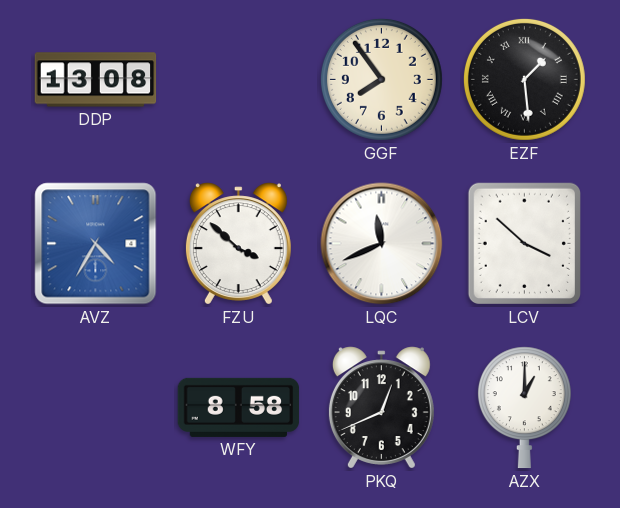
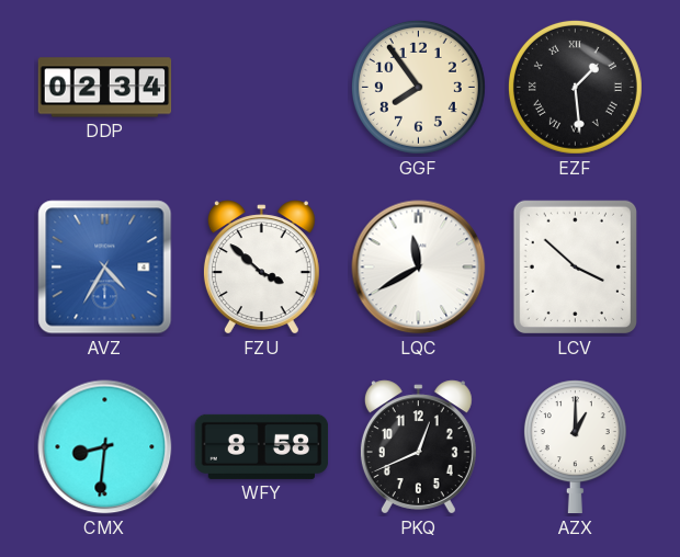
DDP: 13:08 -> 02:34
LQC: 11:41 -> 11:40
CMX: none -> 8:31
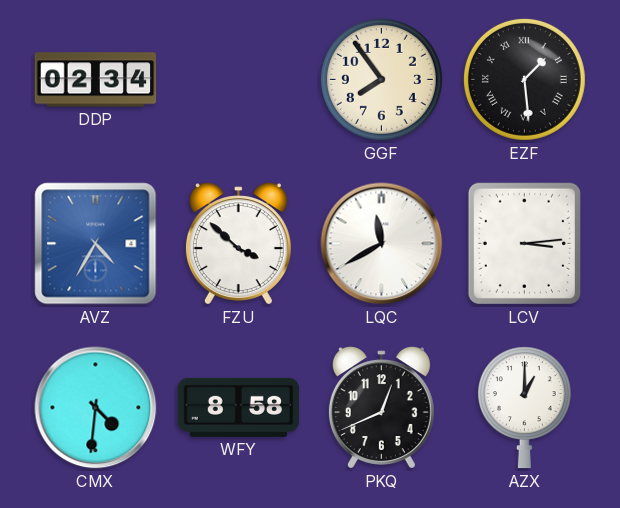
LCV: 3:52 -> 3:14
CMX: 8:31 -> 4:31
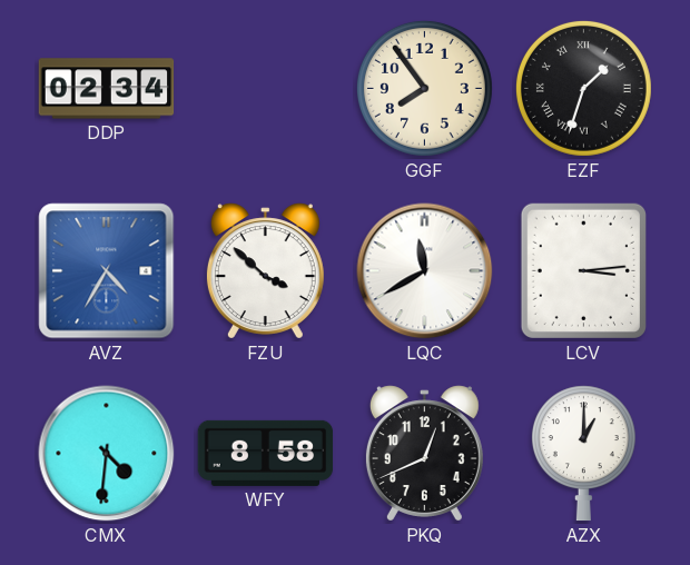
EZF: 1:29 -> 1:33
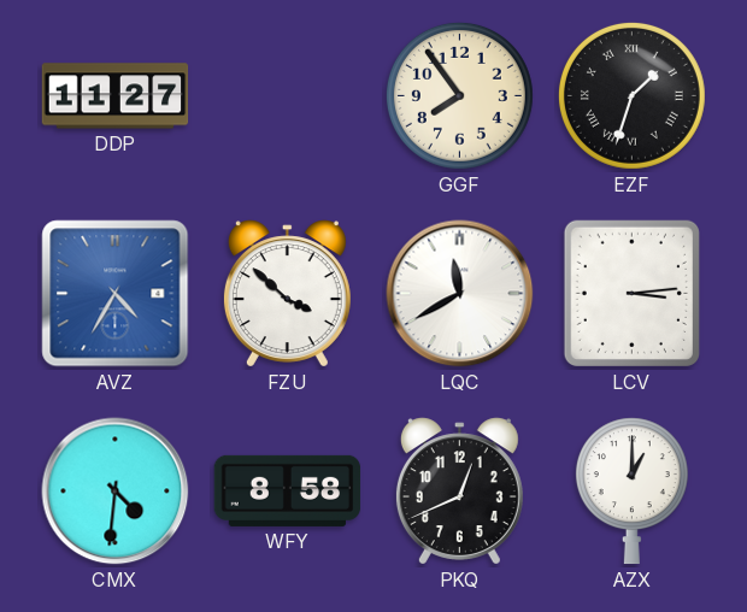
DDP: 02:34 -> 11:27
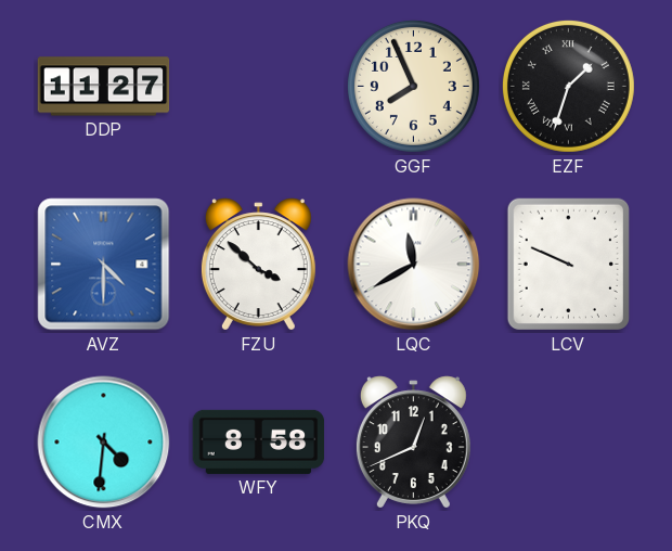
GGF: 7:54 -> 7:56
AVZ: 4:35 -> 4:30
LCV: 3:14 -> 9:49
AZX: 1:00 -> none
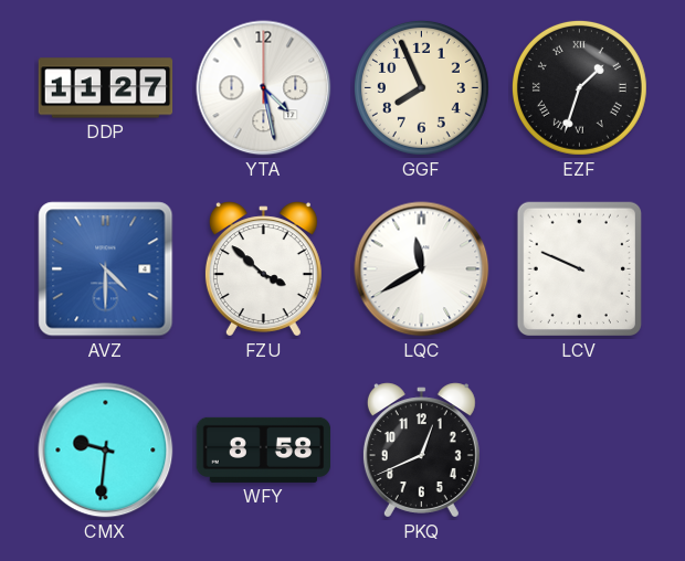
YTA: none -> 4:28
CMX: 4:31 -> 9:31
